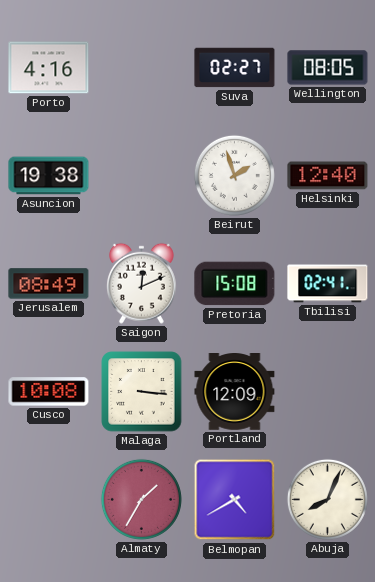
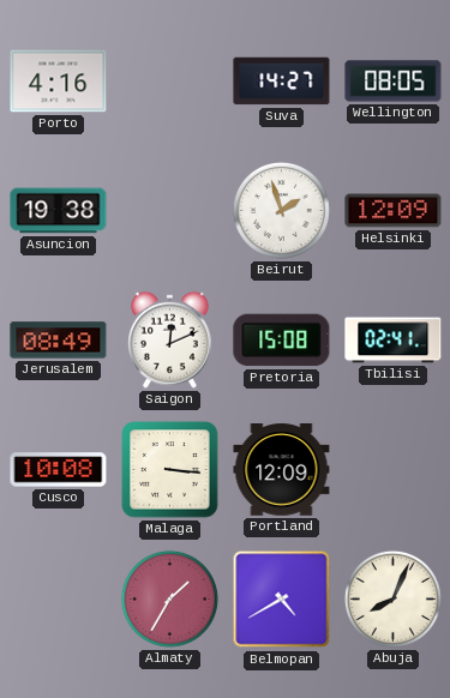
Suva: 02:27 -> 14:27
Helsinki: 12:40 -> 12:09
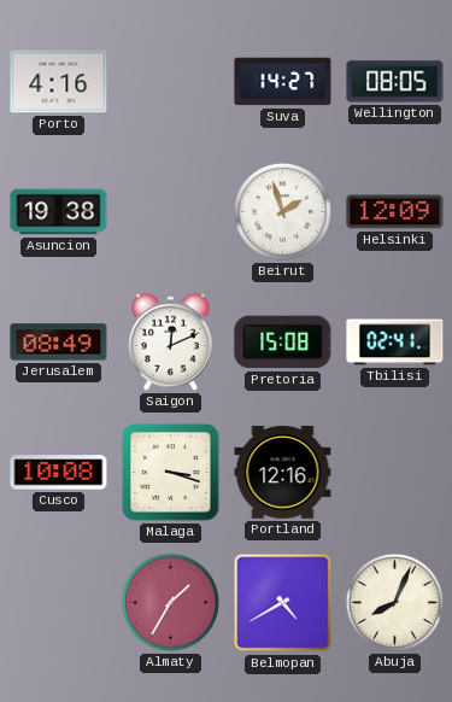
Malaga: 3:16 -> 3:18
Portland: 12:09 -> 12:16
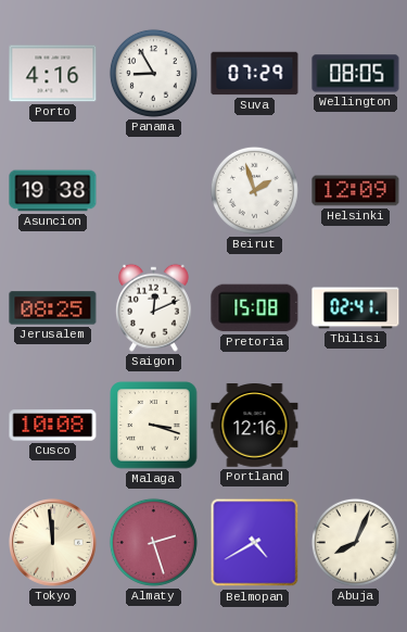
Panama: none -> 8:55
Suva: 14:27 -> 07:29
Jerusalem: 08:49 -> 08:25
Tokyo: none -> 11:59
Almaty: 1:35 -> 2:27
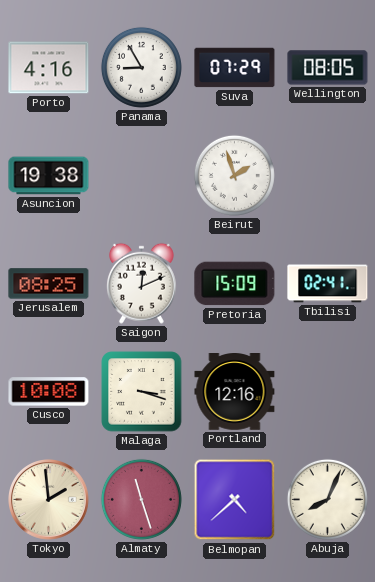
Helsinki: 12:09 -> none
Pretoria: 15:08 -> 15:09
Tokyo: 11:59 -> 1:59
Almaty: 2:27 -> 11:27
Belmopan: 4:40 -> 4:38
